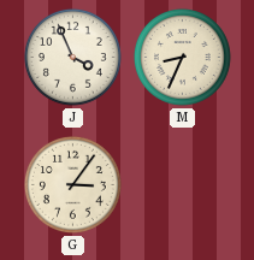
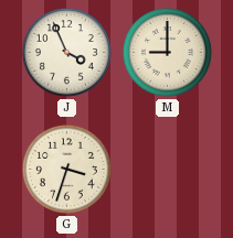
M: 8:34 -> 9:00
G: 3:06 -> 3:33
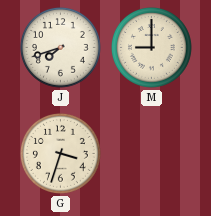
J: 3:56 -> 7:42
